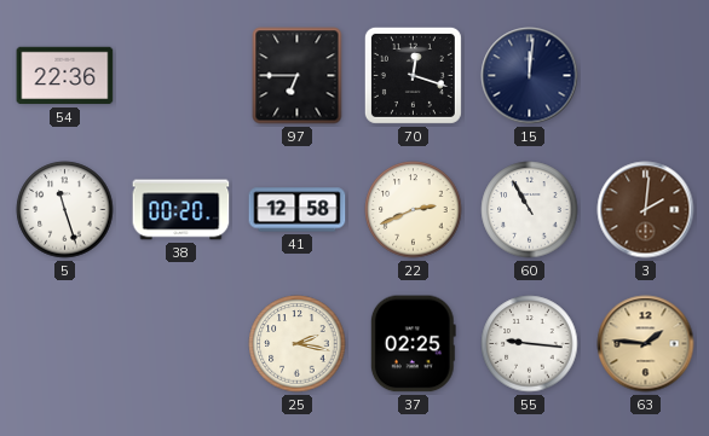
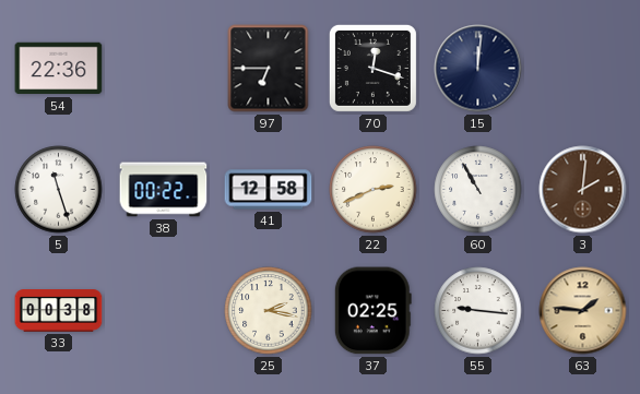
38: 00:20 -> 00:22
33: none -> 00:38
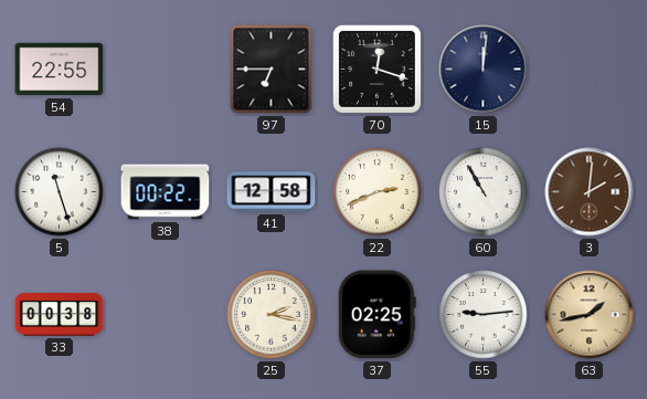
54: 22:36 -> 22:55
55: 9:16 -> 9:14
63: 1:46 -> 1:43
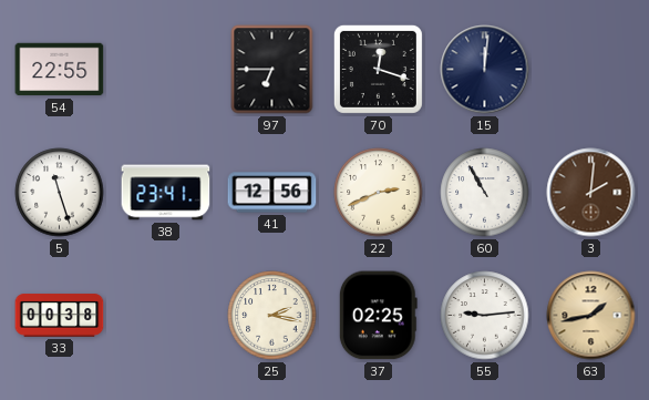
38: 00:22 -> 23:41
41: 12:58 -> 12:56
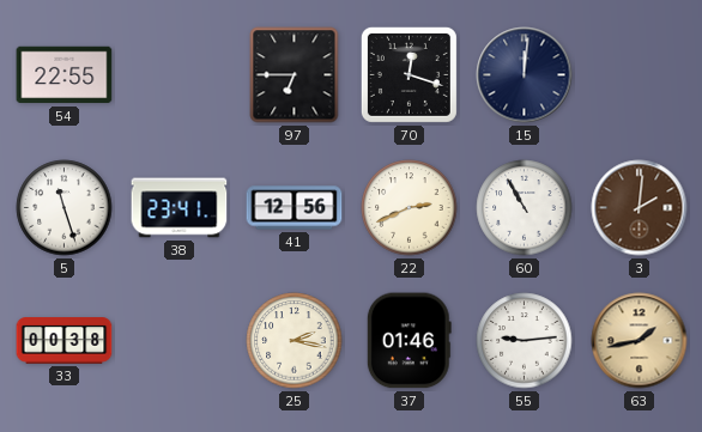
37: 02:25 -> 01:46
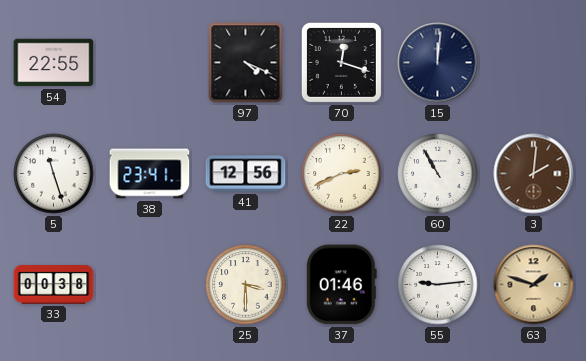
97: 6:45 -> 4:19
25: 2:17 -> 3:30
63: 1:43 -> 1:48
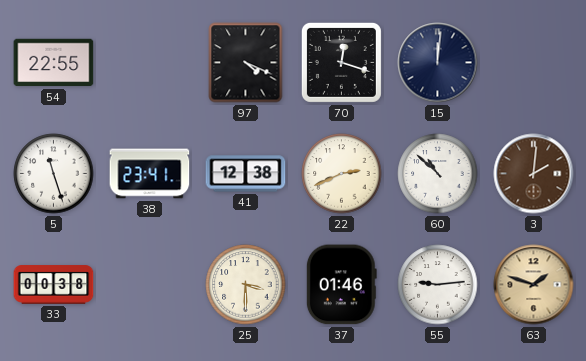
41: 12:56 -> 12:38
60: 10:55 -> 10:52
